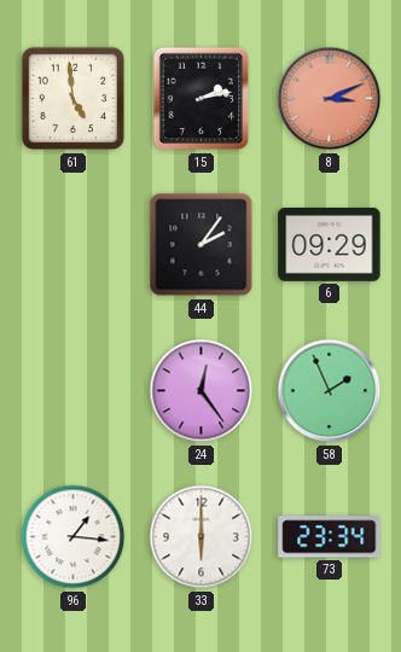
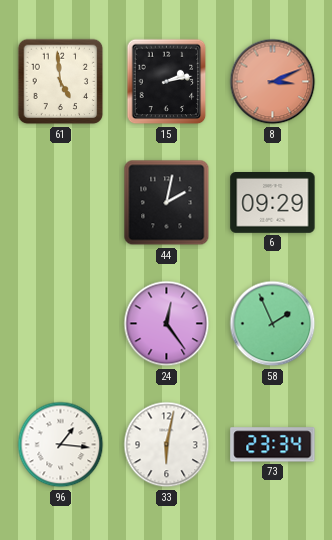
44: 2:06 -> 2:02
33: 6:00 -> 6:02
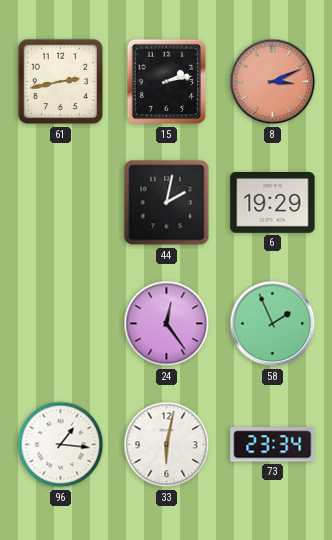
61: 4:59 -> 2:43
6: 09:29 -> 19:29
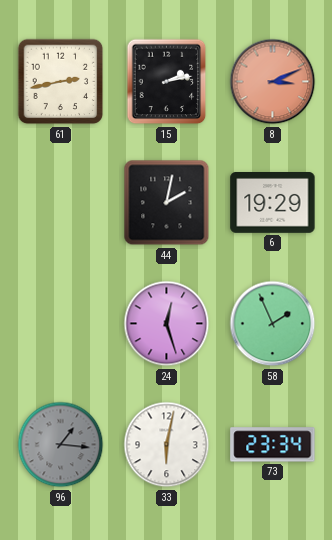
24: 12:24 -> 12:27
96 dial: white -> grey
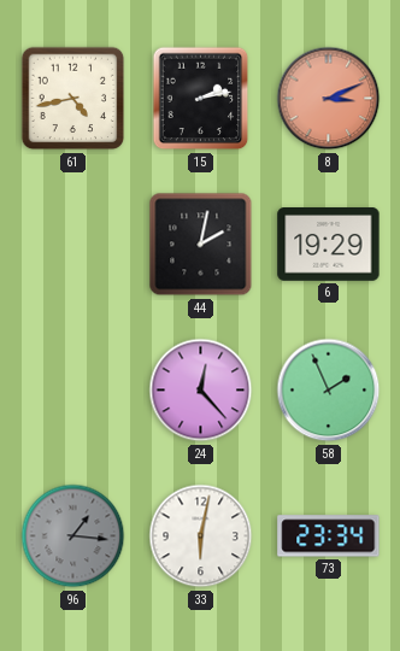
61: 2:43 -> 4:43
24: 12:27 -> 12:23
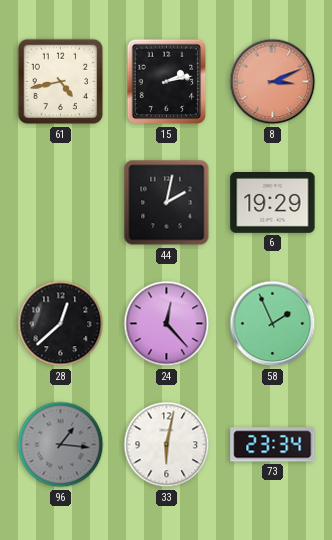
28: none -> 12:38
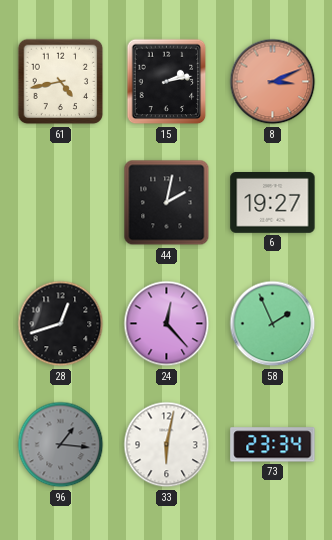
6: 19:29 -> 19:27
28: 12:38 -> 12:42
